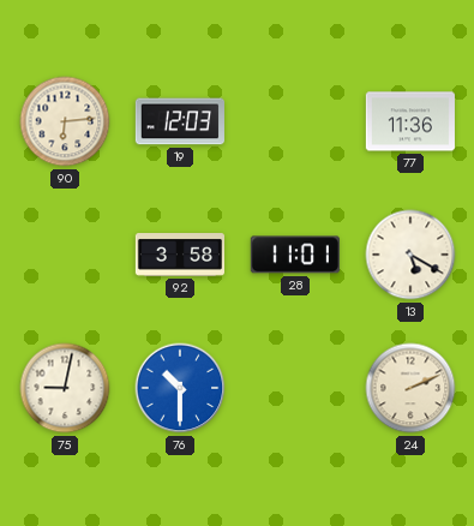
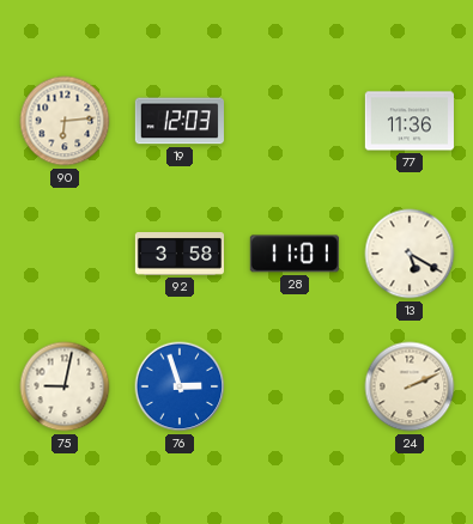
76: 10:30 -> 2:57
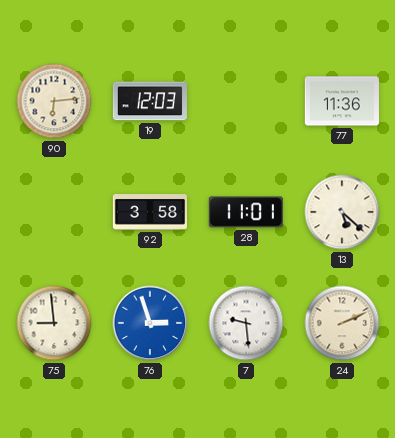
13: 5:20 -> 5:22
75: 9:02 -> 8:59
7: none -> 9:29
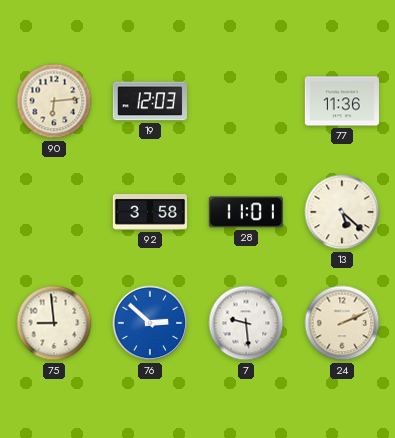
76: 2:57 -> 2:52
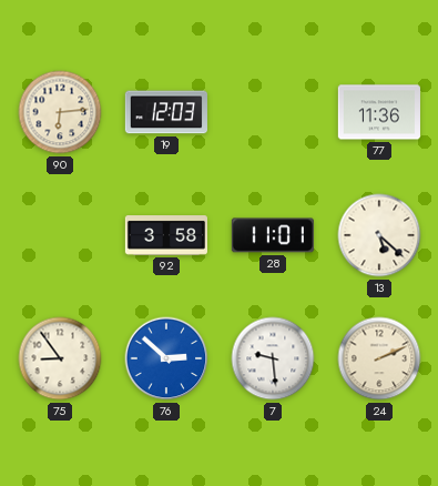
75: 8:59 -> 8:54
